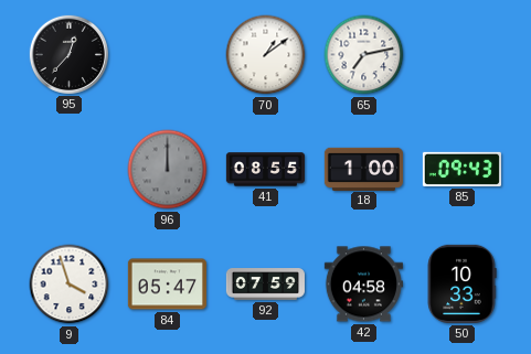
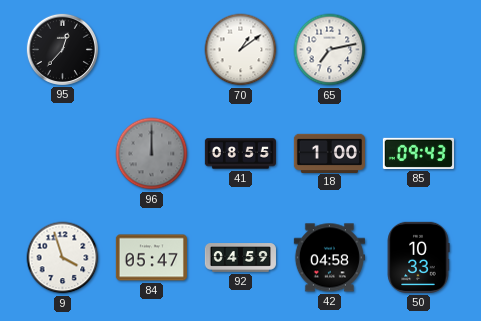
92: 07:59 -> 04:59
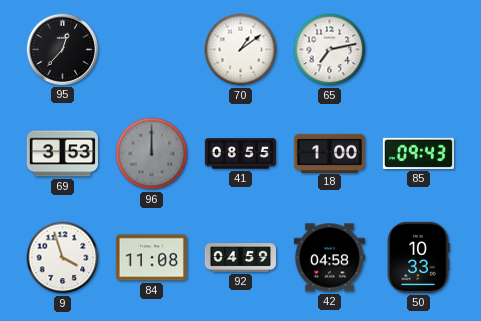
69: none -> 3:53
84: 05:47 -> 11:08
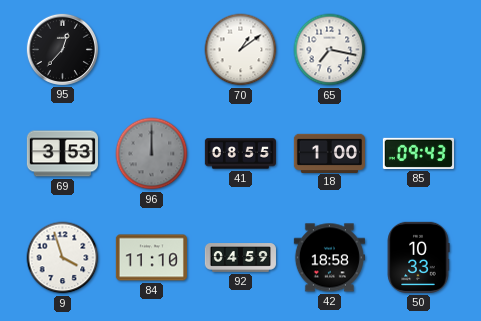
65: 7:13 -> 7:17
84: 11:08 -> 11:10
42: 04:58 -> 18:58
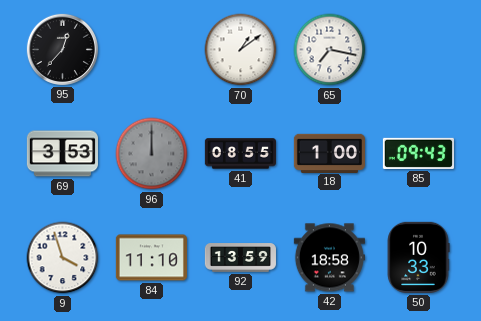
92: 04:59 -> 13:59
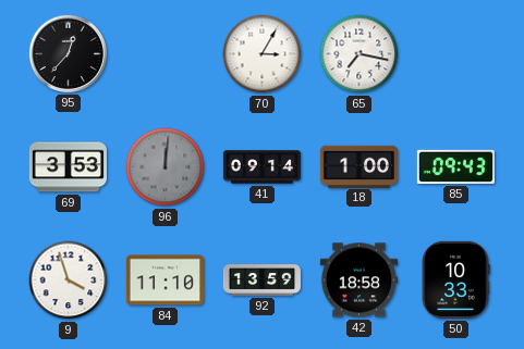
70: 1:09 -> 3:05
96: 12:00 -> 12:01
41: 08:55 -> 09:14
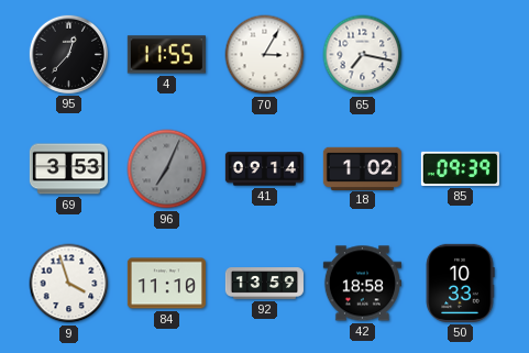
4: none -> 11:55
96: 12:01 -> 7:04
18: 1:00 -> 1:02
85: 09:43 -> 09:39
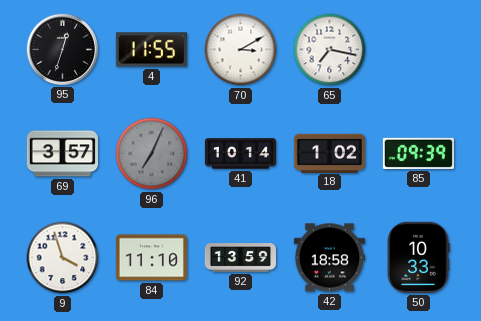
95: 12:37 -> 12:33
70: 3:05 -> 3:10
69: 3:53 -> 3:57
41: 09:14 -> 10:14
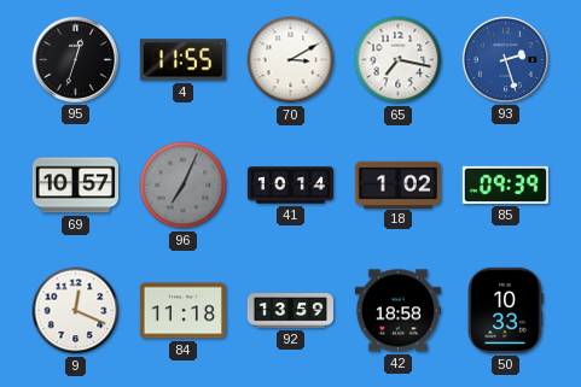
93: none -> 2:27
69: 3:57 -> 10:57
9: 3:57 -> 12:19
84: 11:10 -> 11:18
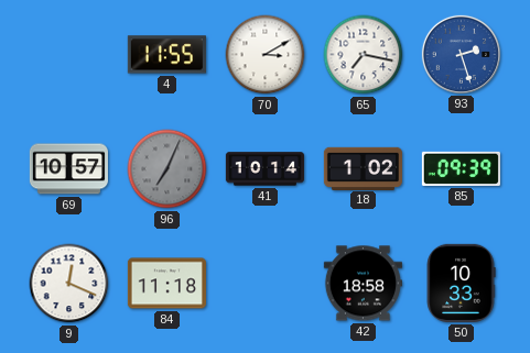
95: 12:33 -> none
92: 13:59 -> none
